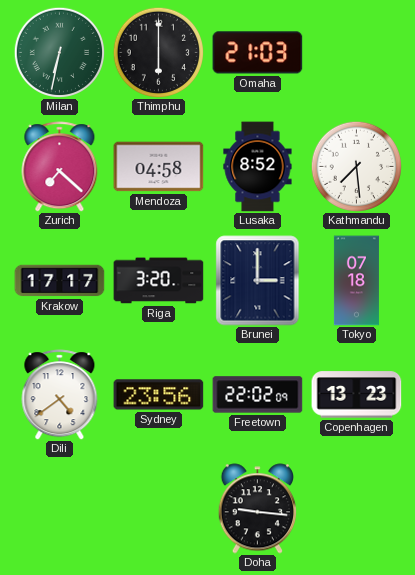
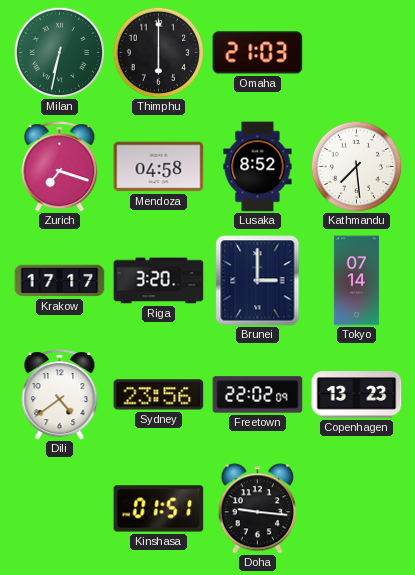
Zurich: 7:22 -> 7:18
Tokyo: 07:18 -> 07:14
Kinshasa: none -> 01:51
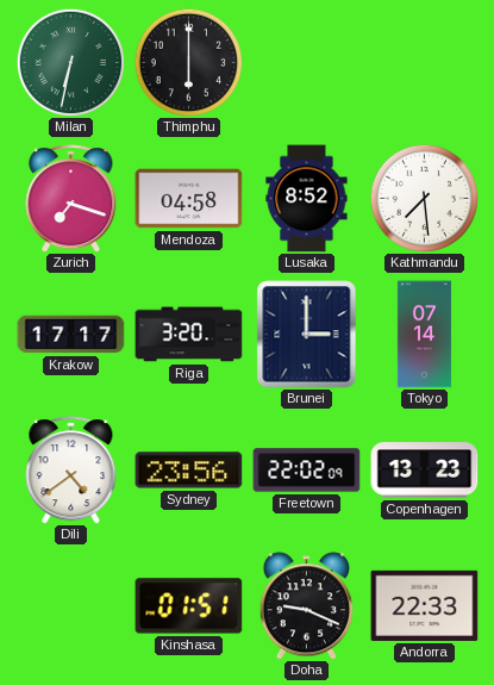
Omaha: 21:03 -> none
Doha: 9:16 -> 9:19
Andorra: none -> 22:33
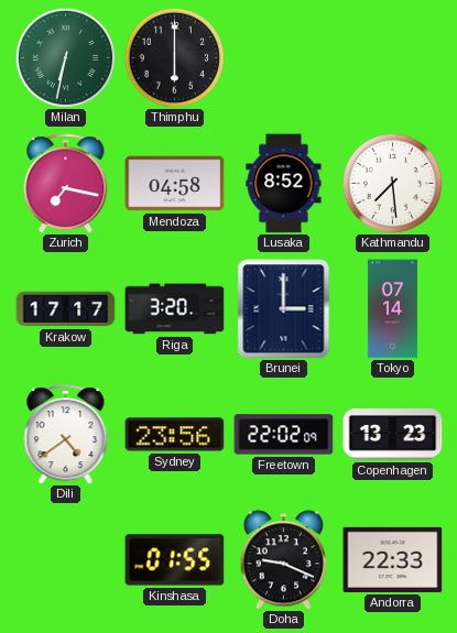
Zurich: 7:18 -> 7:17
Kinshasa: 01:51 -> 01:55
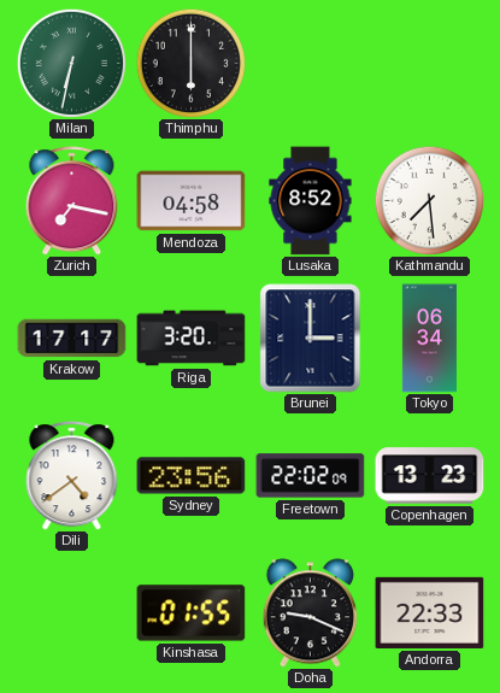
Tokyo: 07:14 -> 06:34
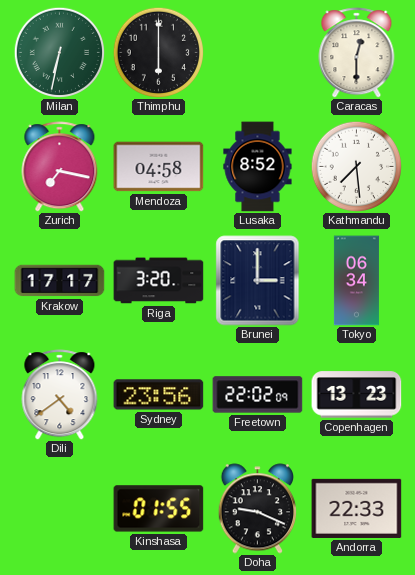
Caracas: none -> 12:30
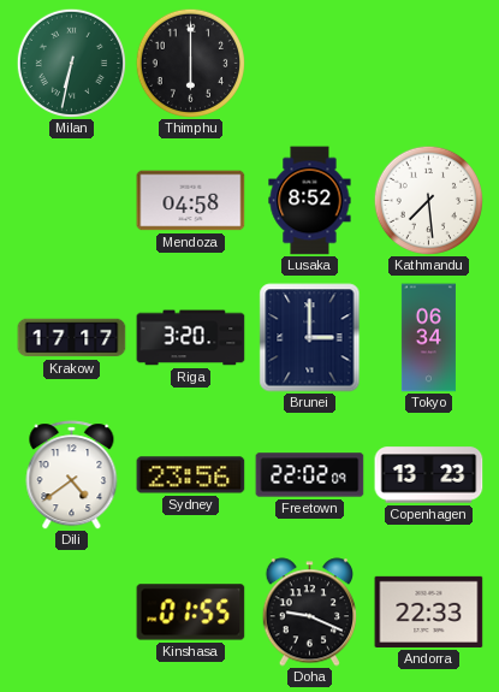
Caracas: 12:30 -> none
Zurich: 7:17 -> none
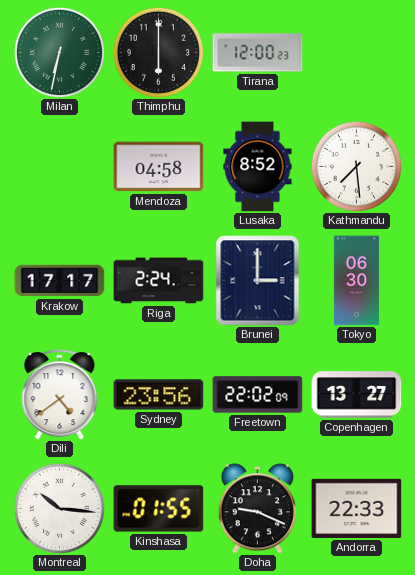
Tirana: none -> 12:00
Riga: 3:20 -> 2:24
Tokyo: 06:34 -> 06:30
Copenhagen: 13:23 -> 13:27
Montreal: none -> 10:16
